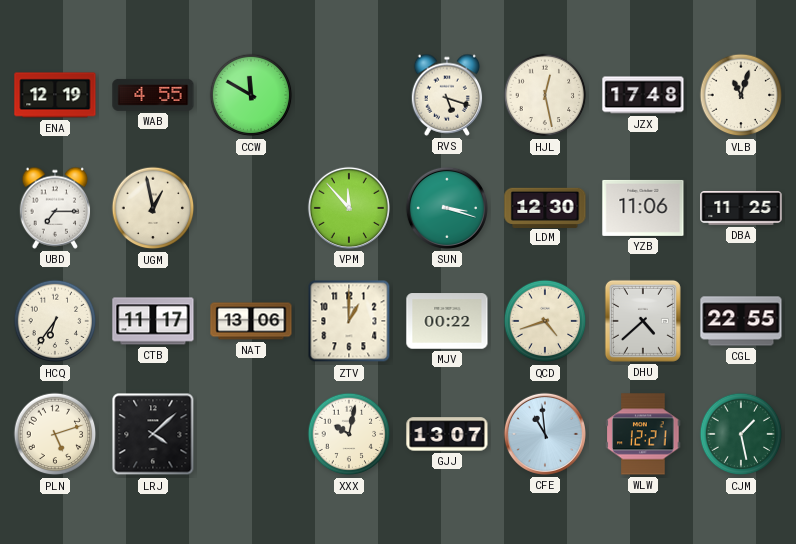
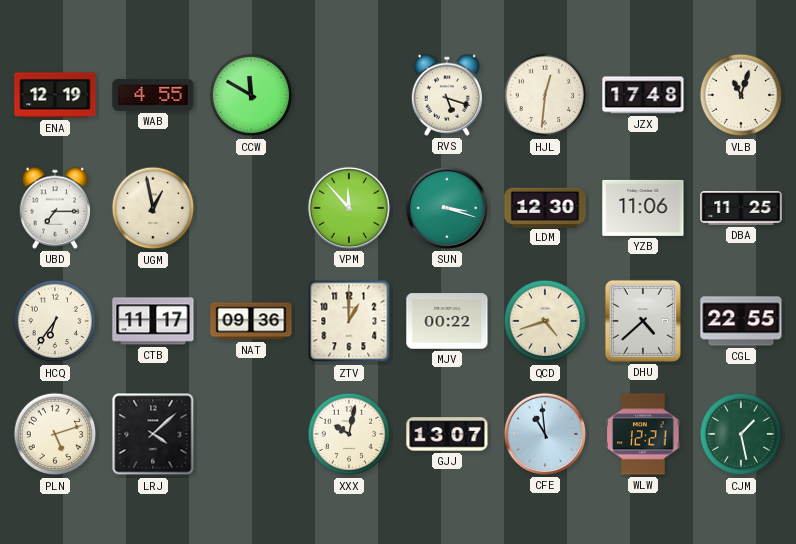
HJL: 12:28 -> 12:31
NAT: 13:06 -> 09:36
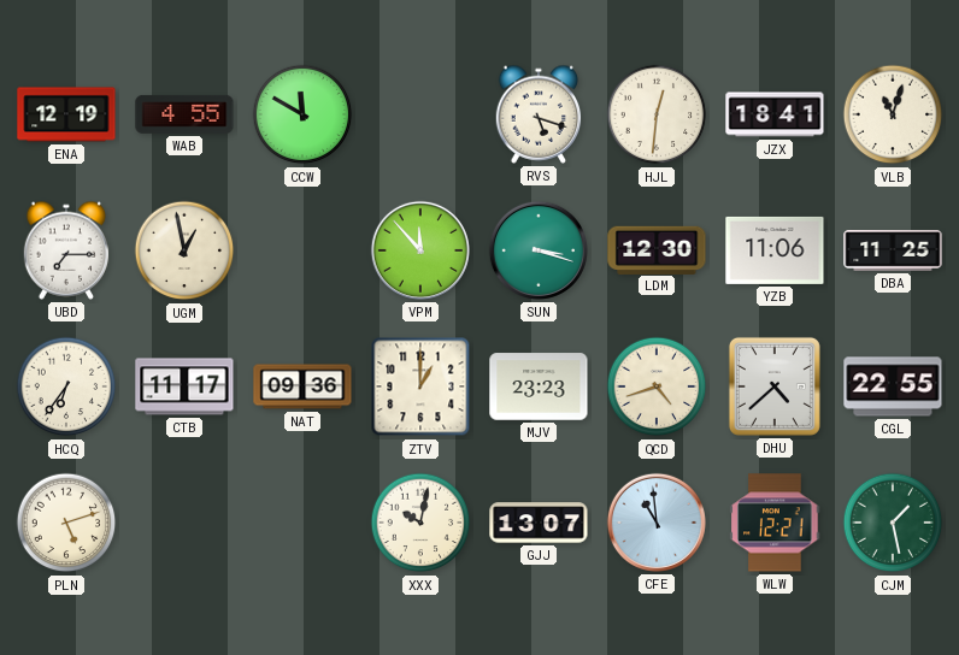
JZX: 17:48 -> 18:41
MJV: 00:22 -> 23:23
LRJ: 4:08 -> none
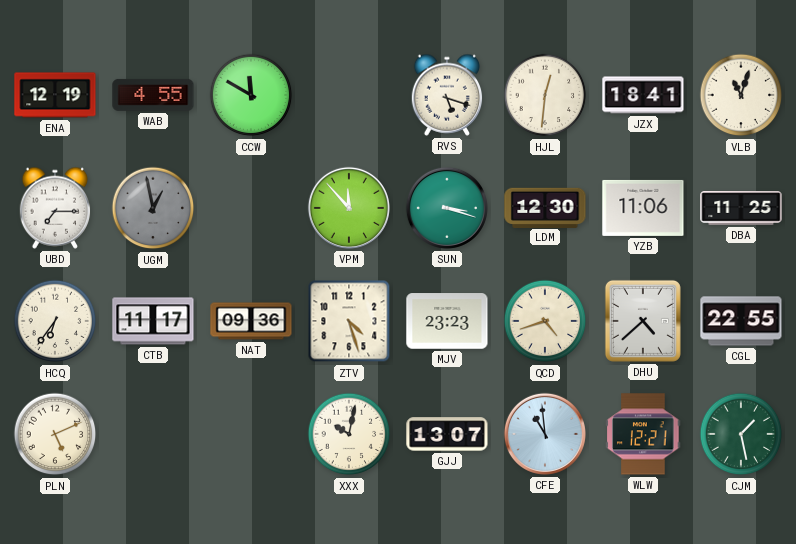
UGM dial: cream -> grey
ZTV: 1:00 -> 4:27
PLN: 5:12 -> 5:11
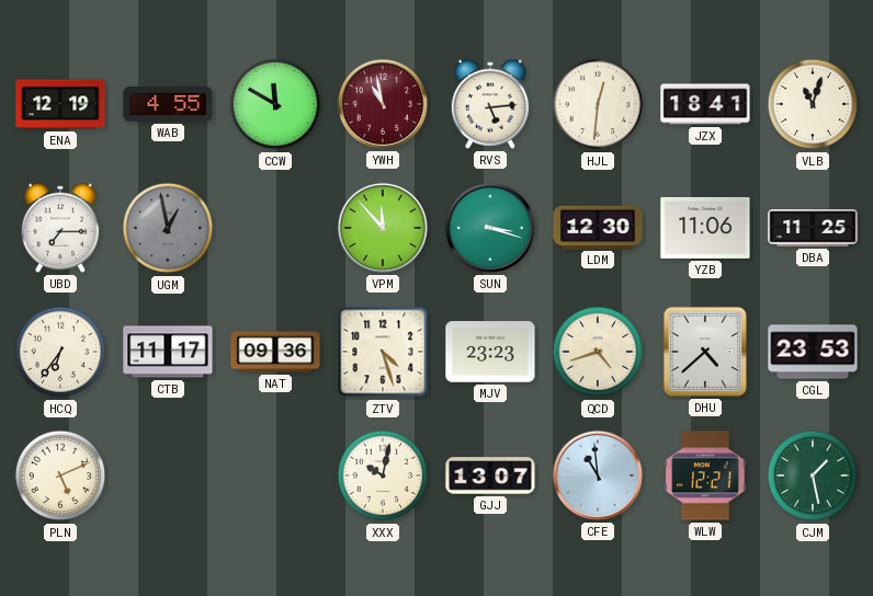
YWH: none -> 10:58
RVS: 5:18 -> 5:14
CGL: 22:55 -> 23:53
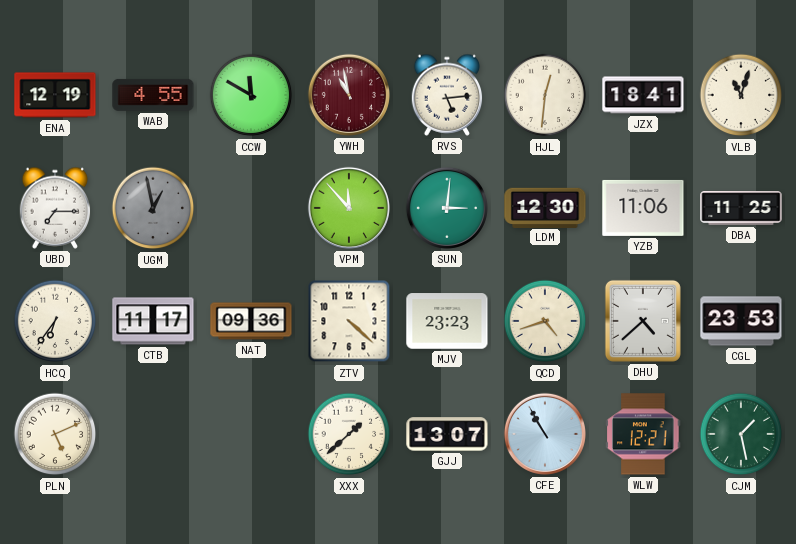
SUN: 3:18 -> 3:01
ZTV: 4:27 -> 4:22
XXX: 10:02 -> 1:38
CFE: 10:59 -> 10:55
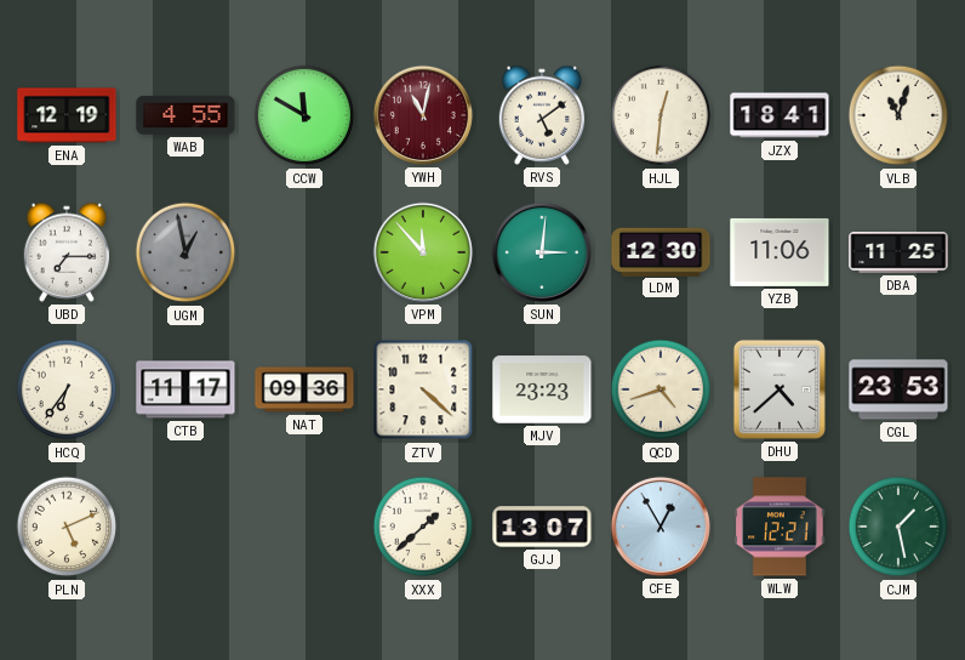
YWH: 10:58 -> 11:02
RVS: 5:14 -> 5:09
CFE: 10:55 -> 12:55
